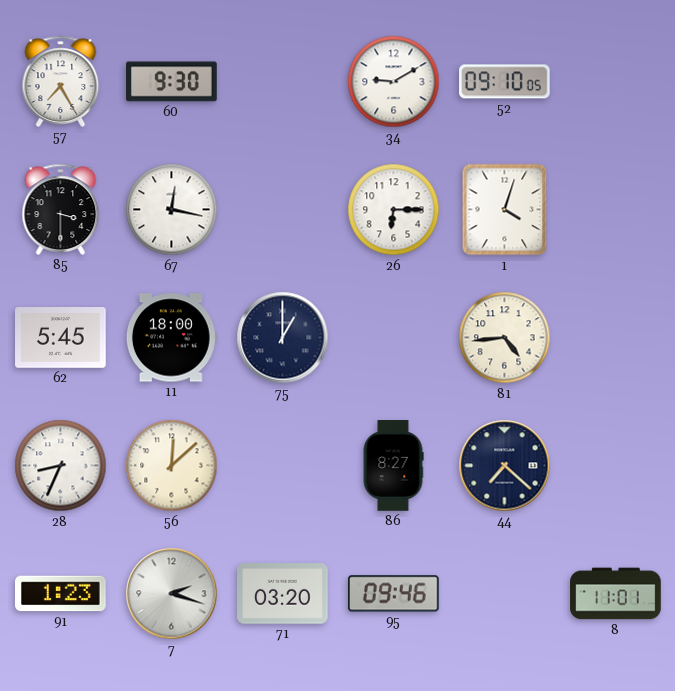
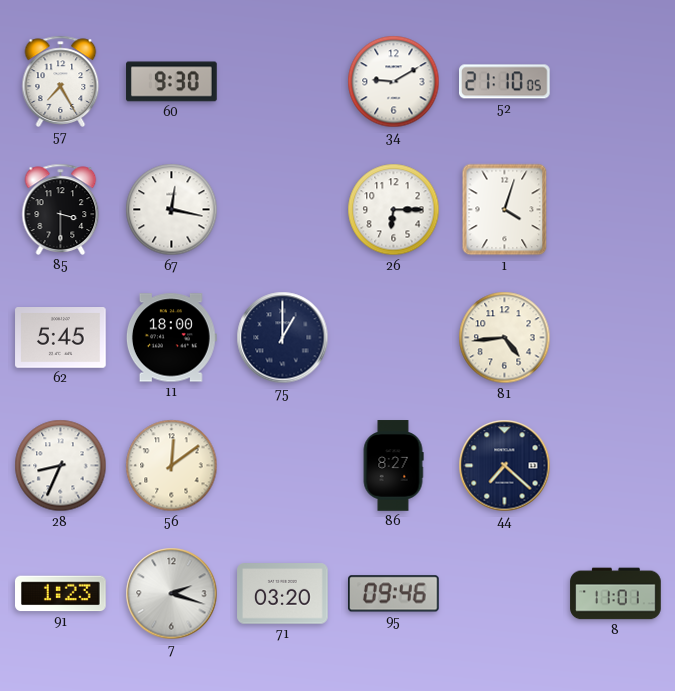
52: 09:10 -> 21:10
56: 12:08 -> 12:09
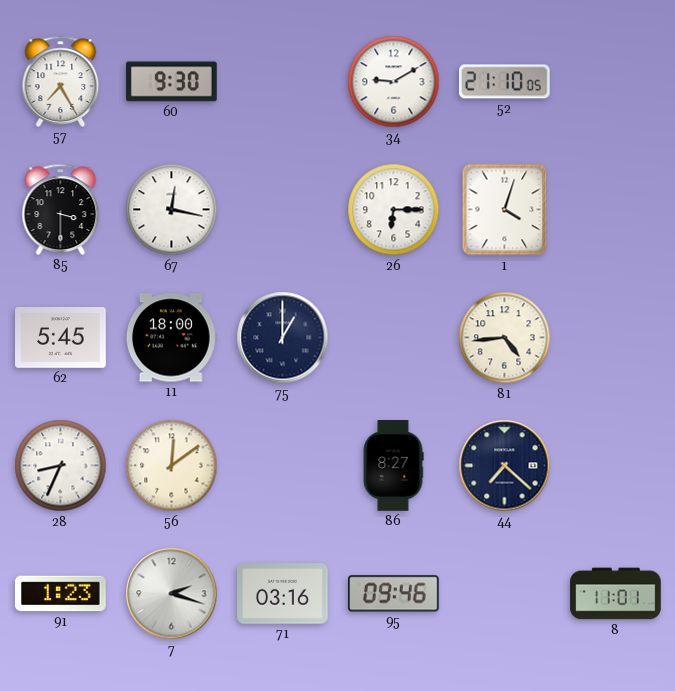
71: 03:20 -> 03:16
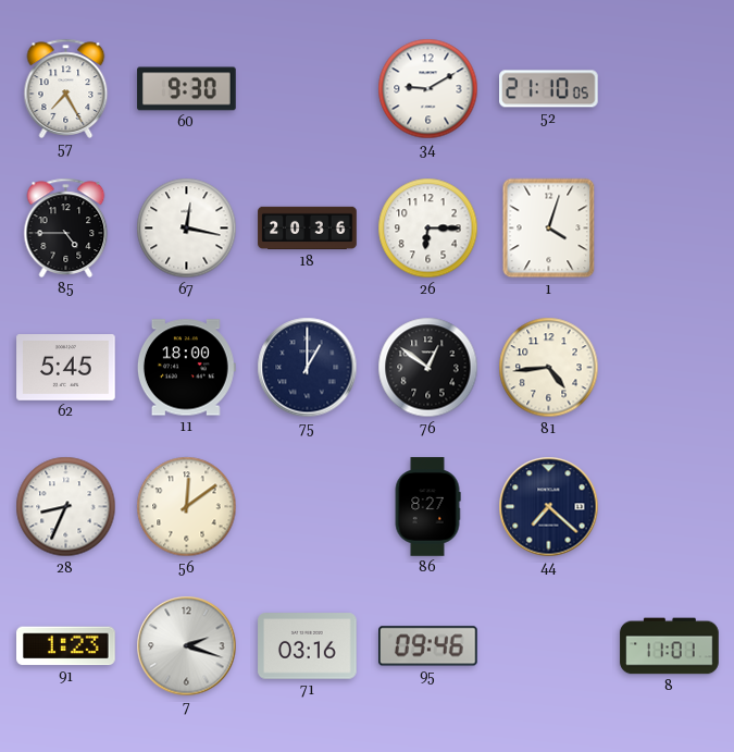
85: 3:30 -> 4:45
18: none -> 20:36
76: none -> 12:51
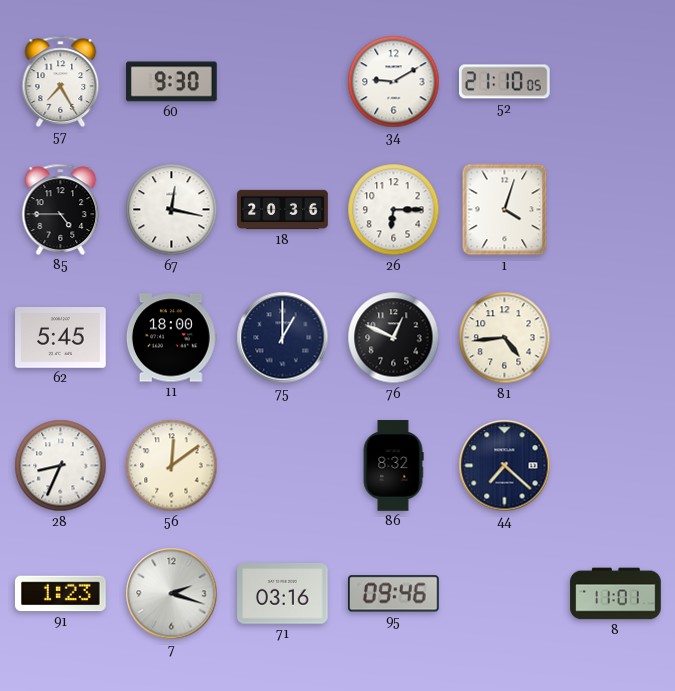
76: 12:51 -> 12:49
86: 8:27 -> 8:32
